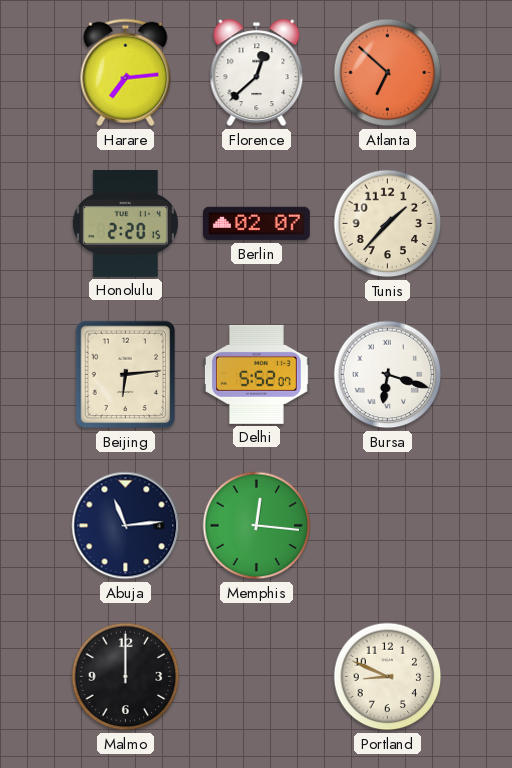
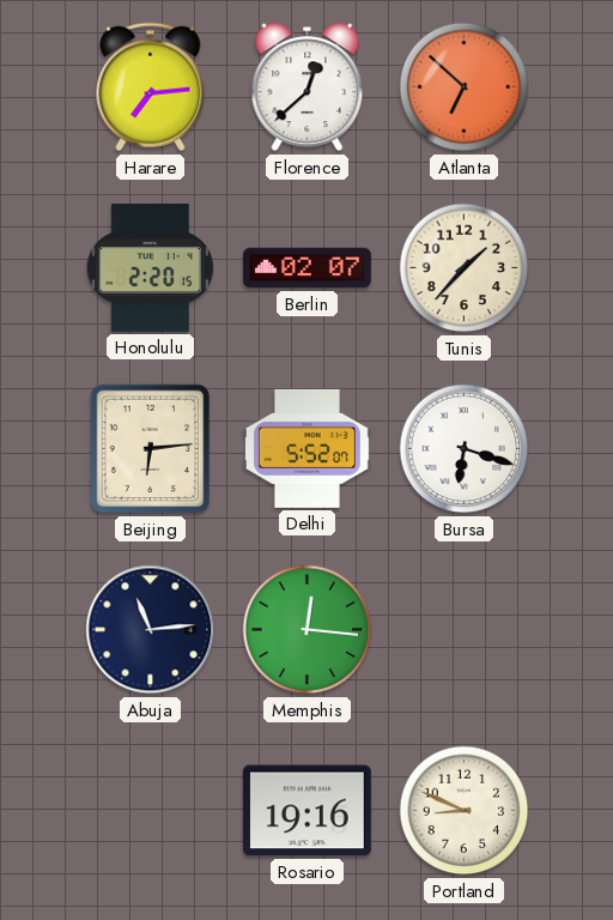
Malmo: 12:00 -> none
Rosario: none -> 19:16
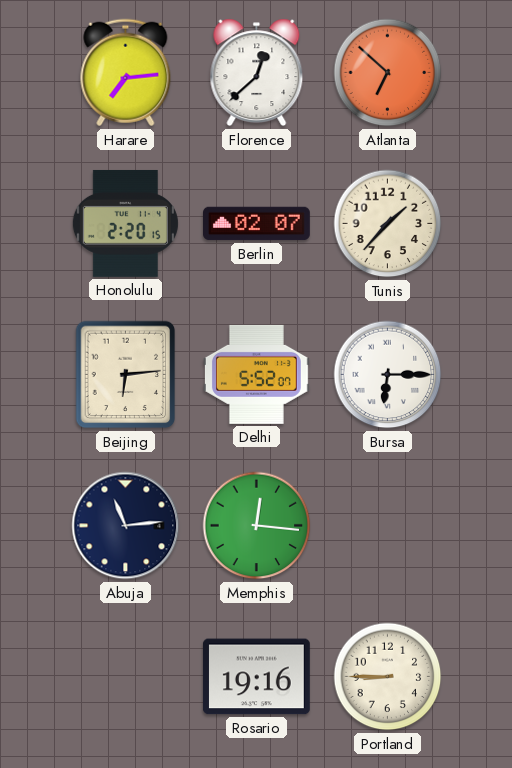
Bursa: 6:18 -> 6:15
Portland: 8:49 -> 8:45
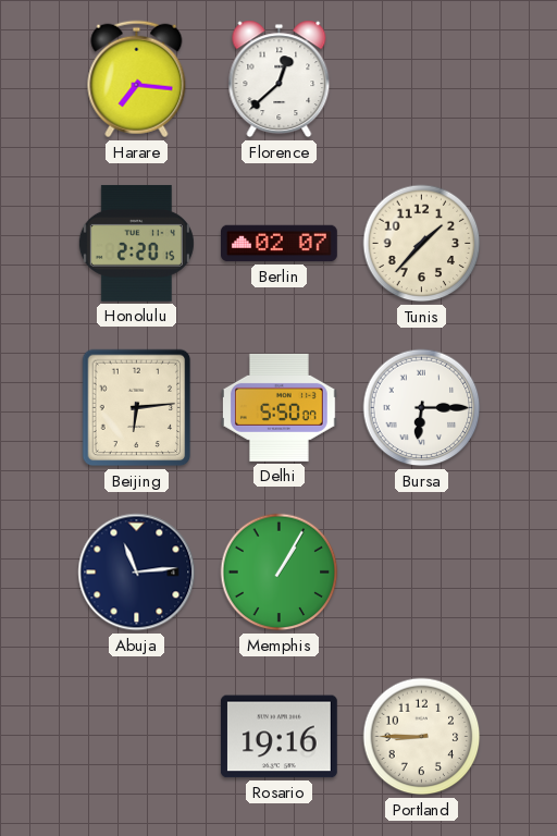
Harare: 7:14 -> 7:16
Atlanta: 6:52 -> none
Delhi: 5:52 -> 5:50
Memphis: 12:16 -> 1:05
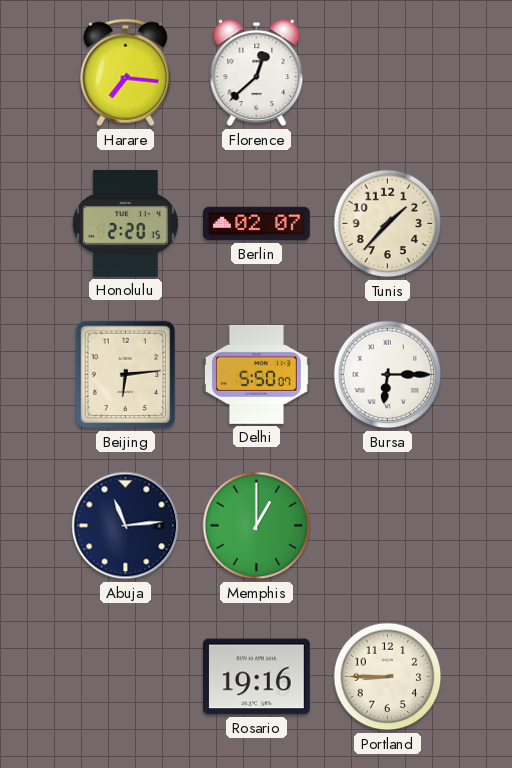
Memphis: 1:05 -> 1:00
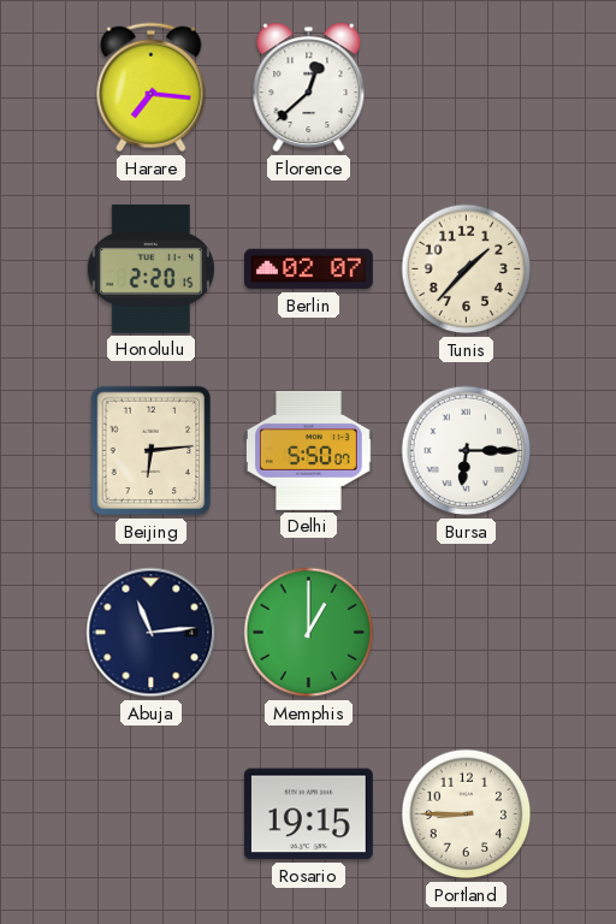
Rosario: 19:16 -> 19:15
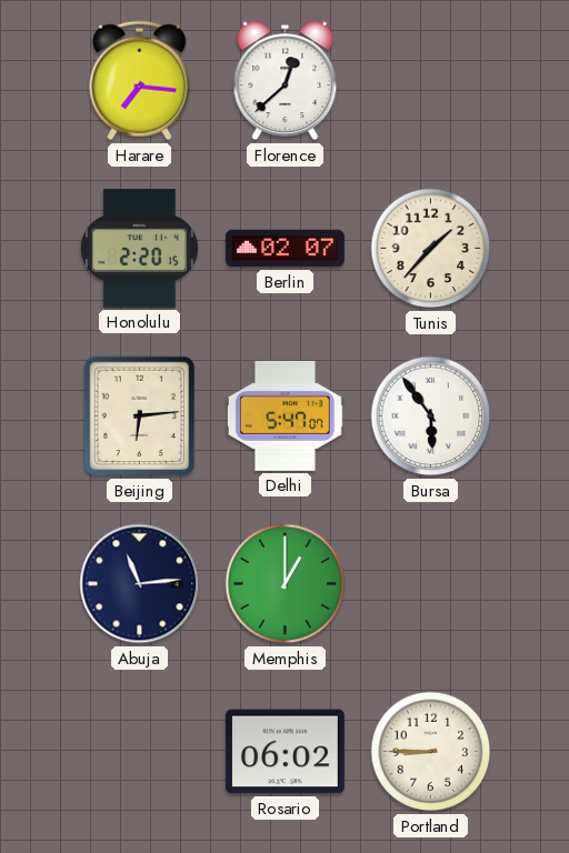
Delhi: 5:50 -> 5:47
Bursa: 6:15 -> 5:54
Rosario: 19:15 -> 06:02
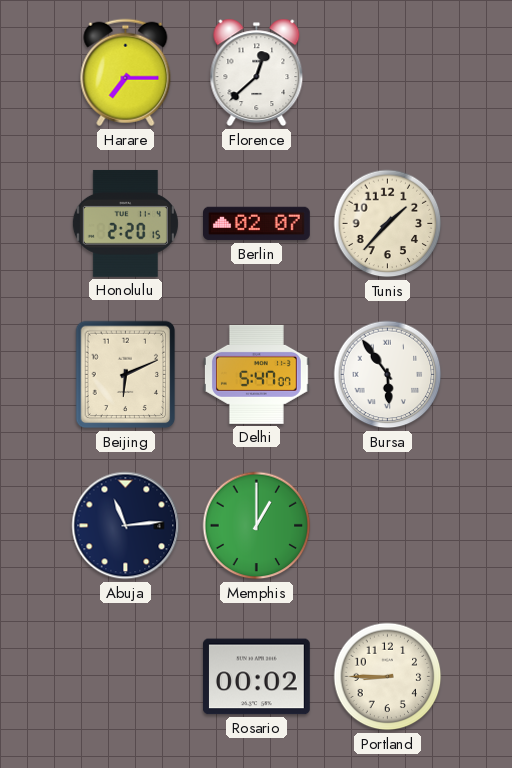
Harare: 7:16 -> 7:15
Beijing: 6:14 -> 6:11
Rosario: 06:02 -> 00:02
